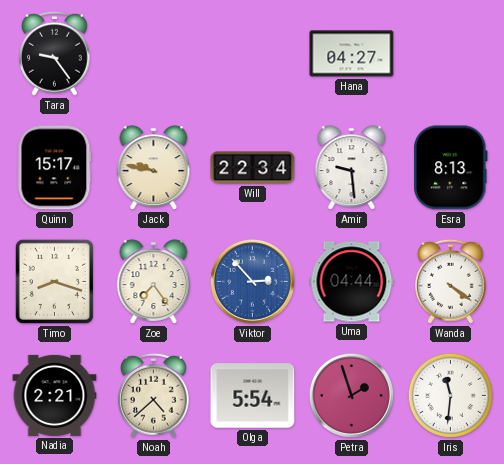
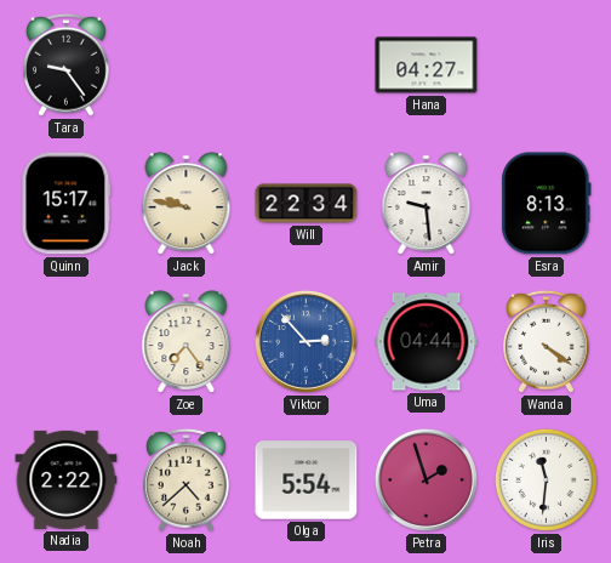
Timo: 8:18 -> none
Nadia: 2:21 -> 2:22
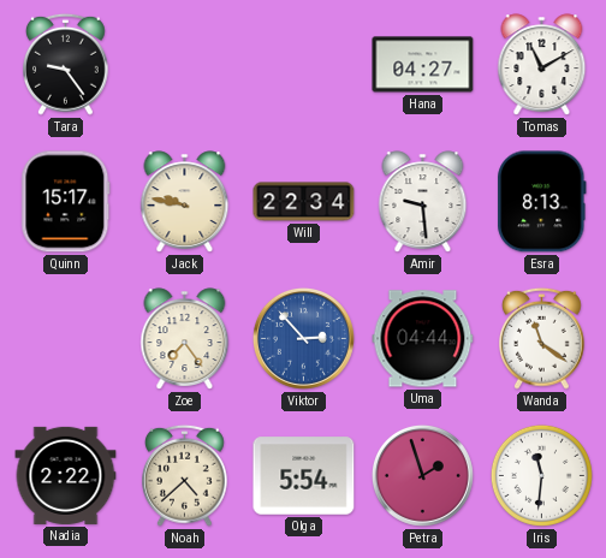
Tomas: none -> 11:10
Wanda: 4:21 -> 11:21
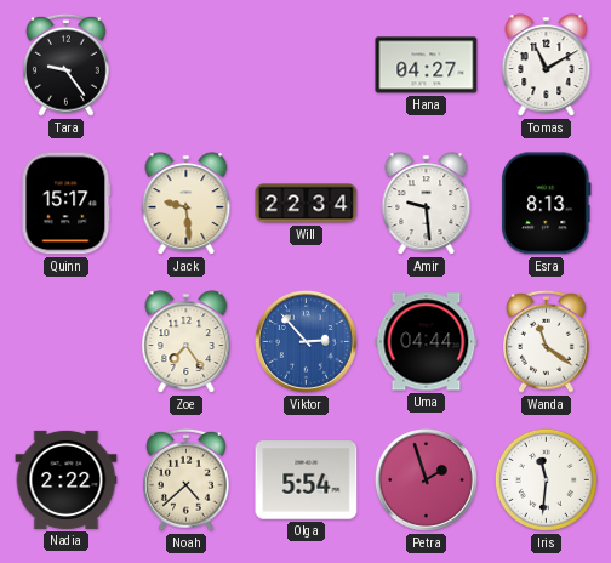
Jack: 9:47 -> 9:29
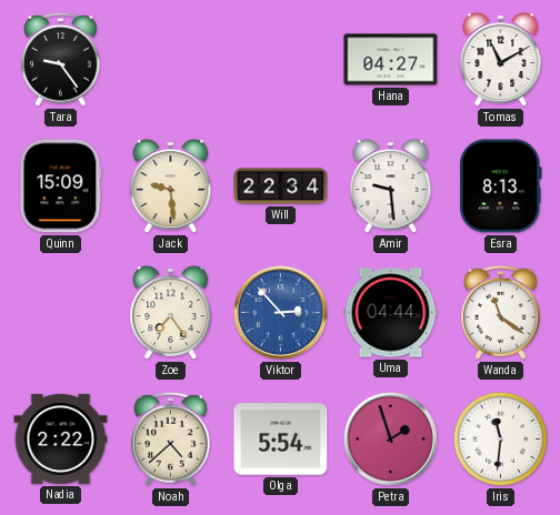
Quinn: 15:17 -> 15:09
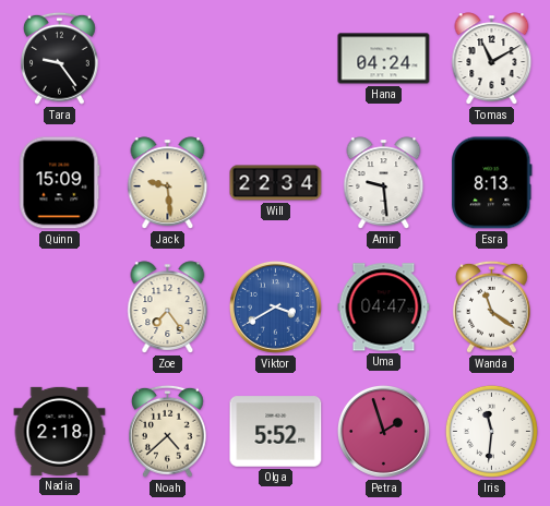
Hana: 04:27 -> 04:24
Viktor: 2:53 -> 3:40
Uma: 04:44 -> 04:47
Nadia: 2:22 -> 2:18
Olga: 5:54 -> 5:52
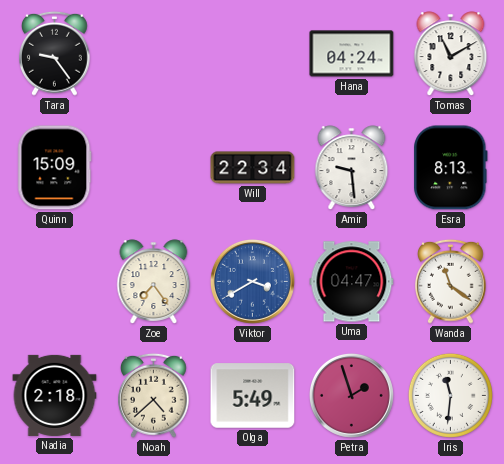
Jack: 9:29 -> none
Olga: 5:52 -> 5:49
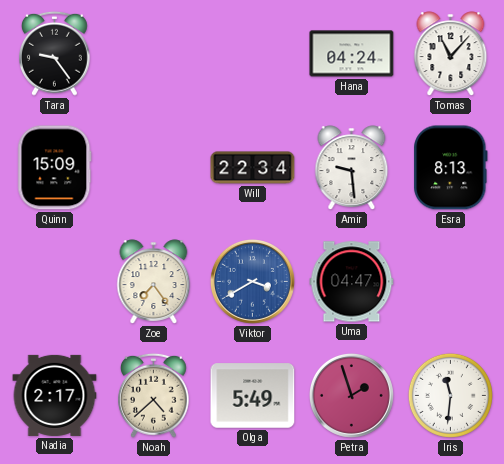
Tomas: 11:10 -> 11:07
Wanda: 11:21 -> none
Nadia: 2:18 -> 2:17
